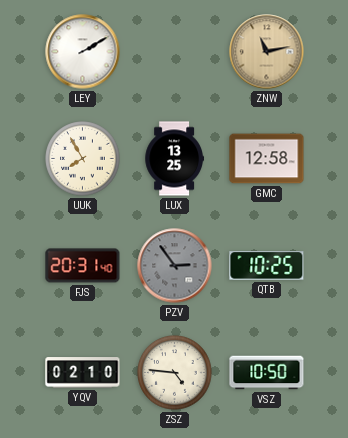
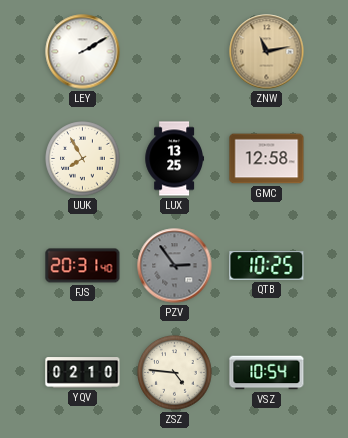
VSZ: 10:50 -> 10:54
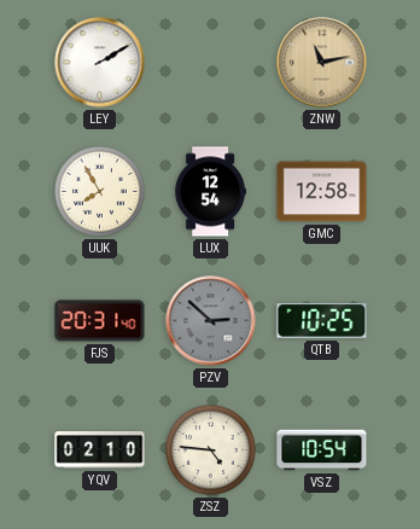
LUX: 13:25 -> 12:54
PZV: 2:54 -> 2:52
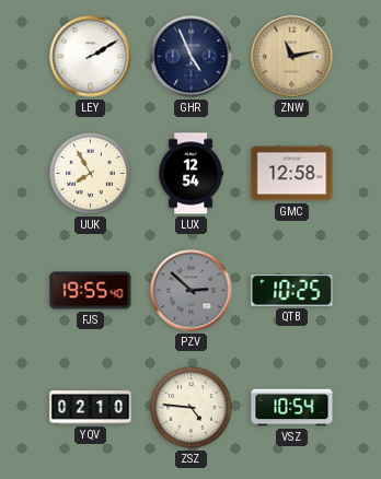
GHR: none -> 4:56
FJS: 20:31 -> 19:55
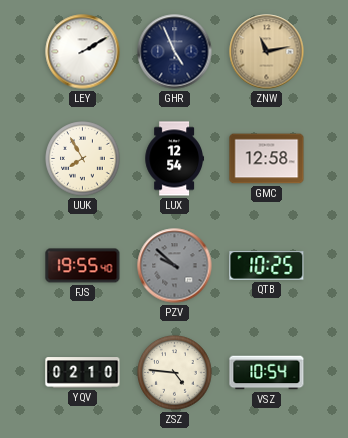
PZV: 2:52 -> 9:52
